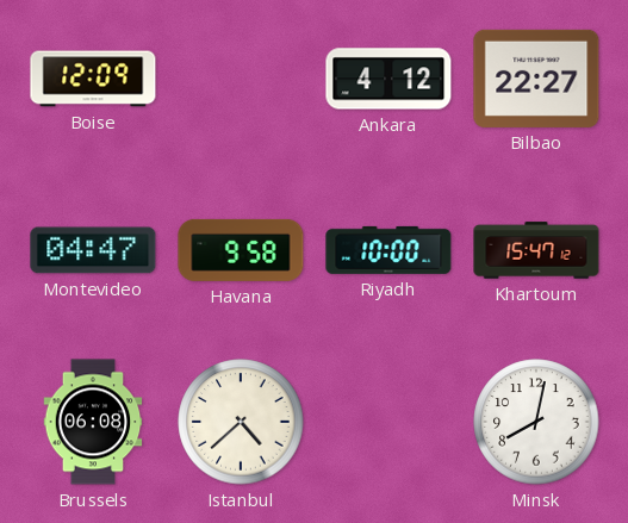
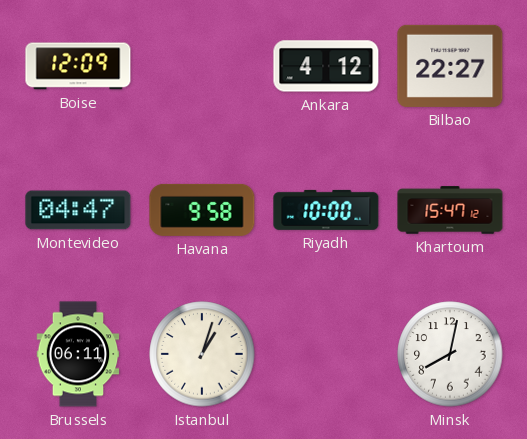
Brussels: 06:08 -> 06:11
Istanbul: 4:38 -> 1:03
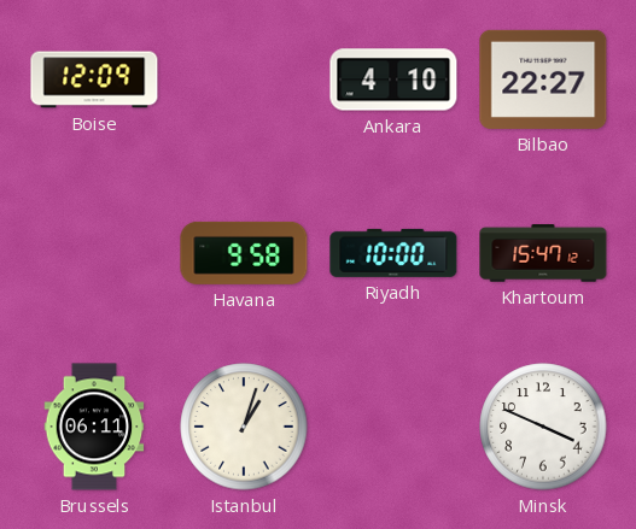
Ankara: 4:12 -> 4:10
Montevideo: 04:47 -> none
Minsk: 8:02 -> 3:49
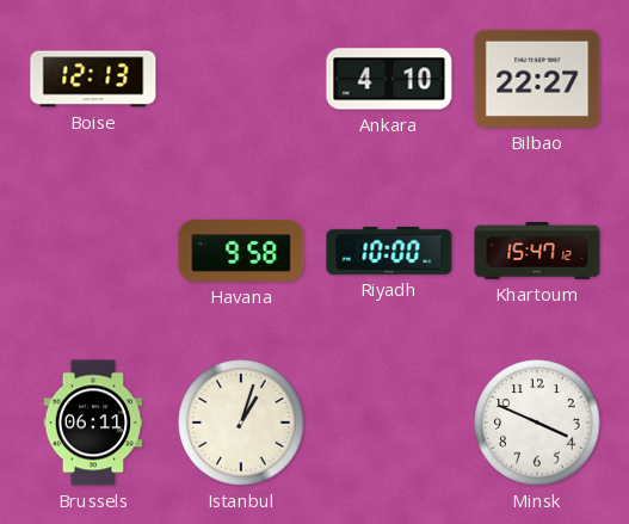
Boise: 12:09 -> 12:13
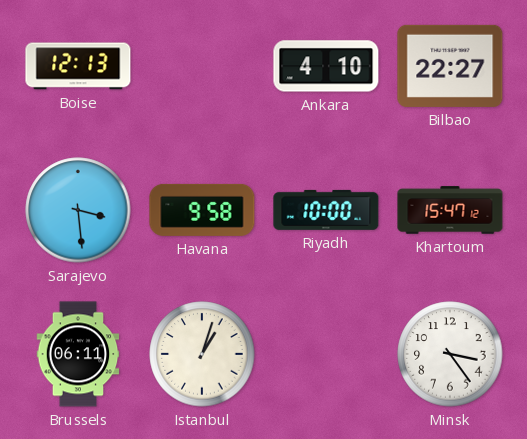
Sarajevo: none -> 3:29
Minsk: 3:49 -> 3:24
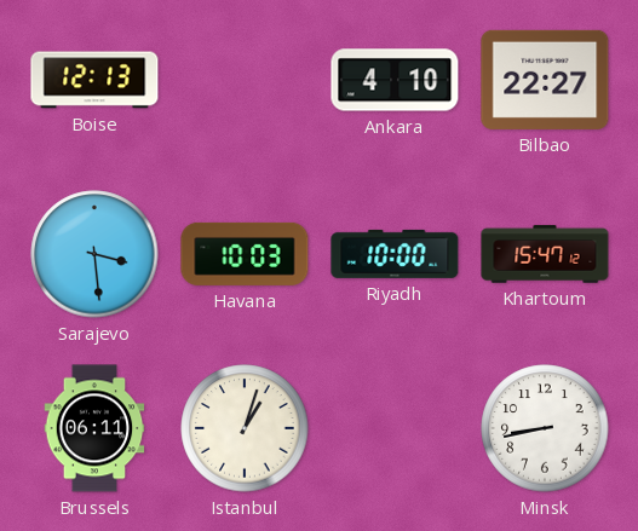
Havana: 9:58 -> 10:03
Minsk: 3:24 -> 8:43
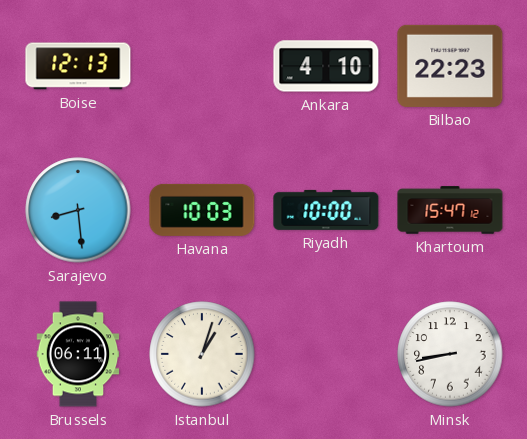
Bilbao: 22:27 -> 22:23
Sarajevo: 3:29 -> 8:29
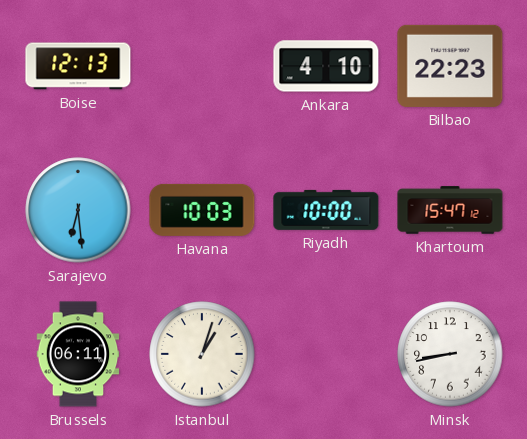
Sarajevo: 8:29 -> 6:29
